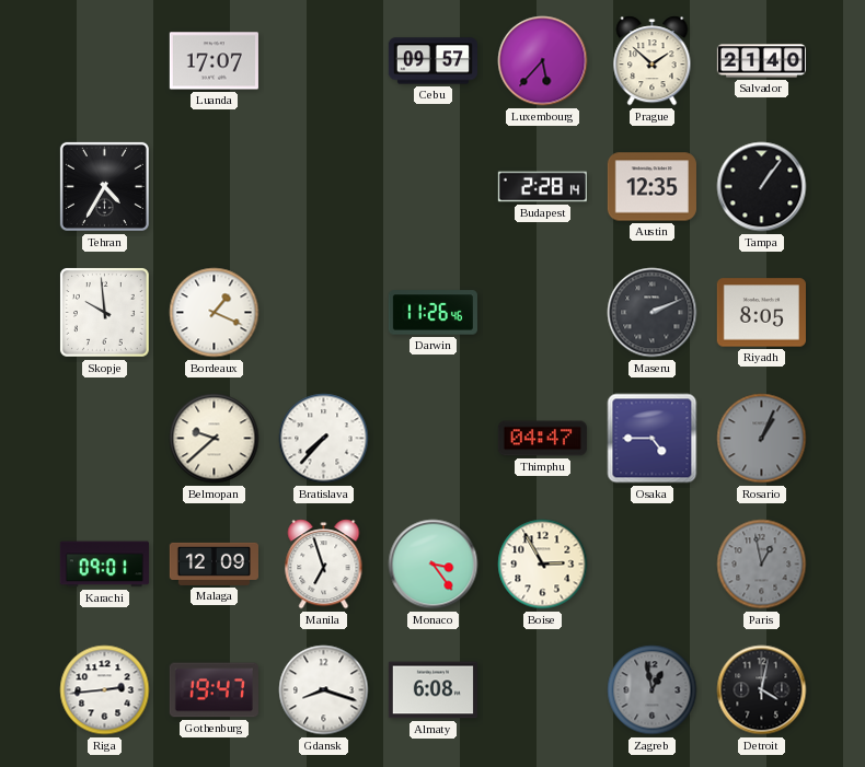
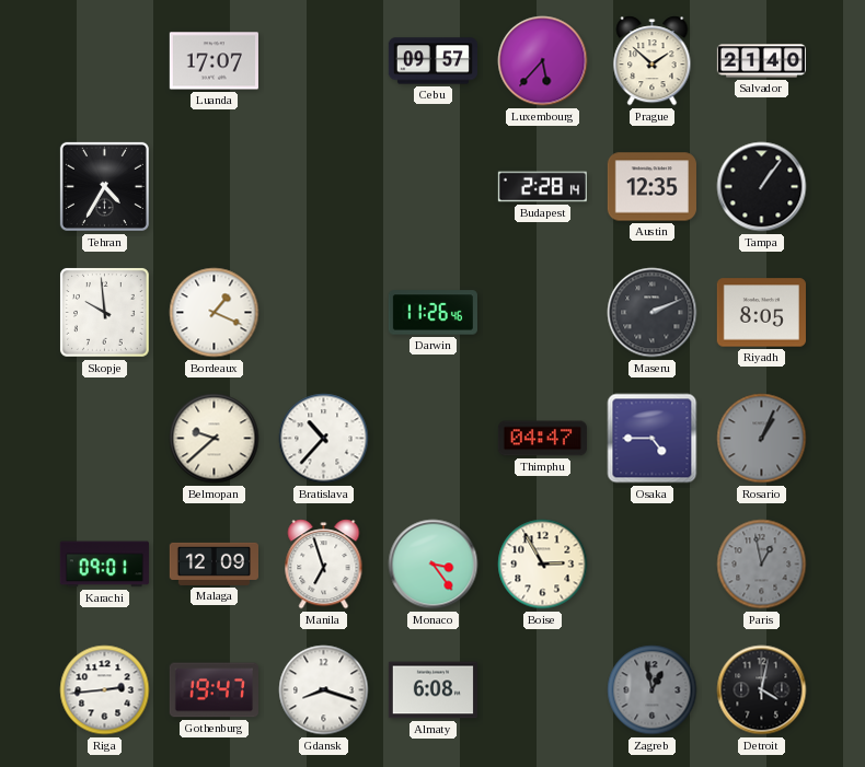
Bratislava: 7:37 -> 10:37
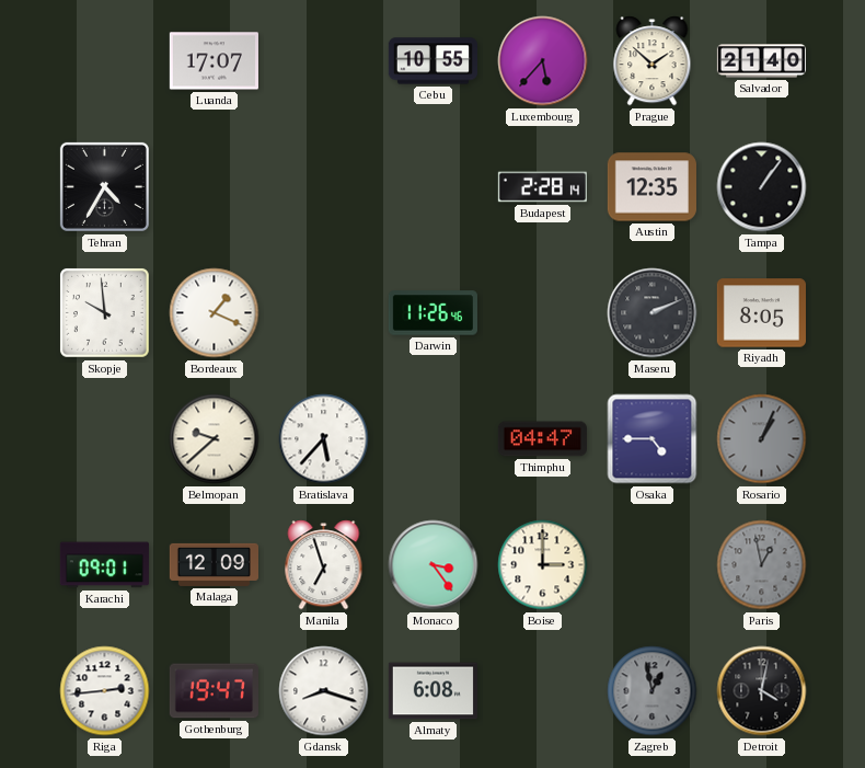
Cebu: 09:57 -> 10:55
Bratislava: 10:37 -> 5:37
Boise: 2:55 -> 3:00
